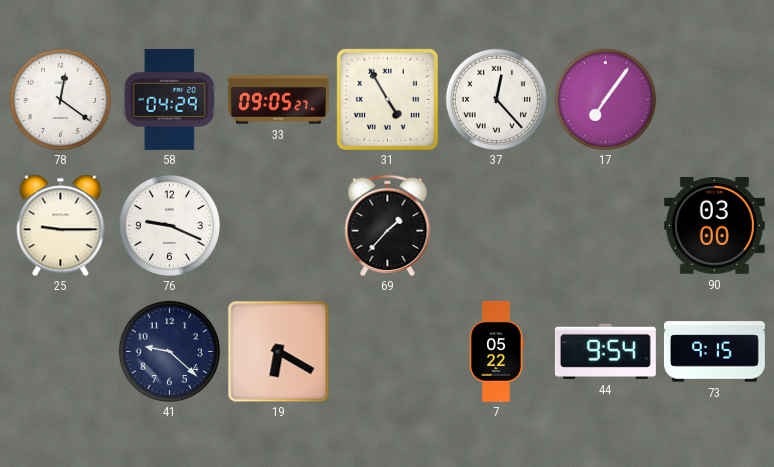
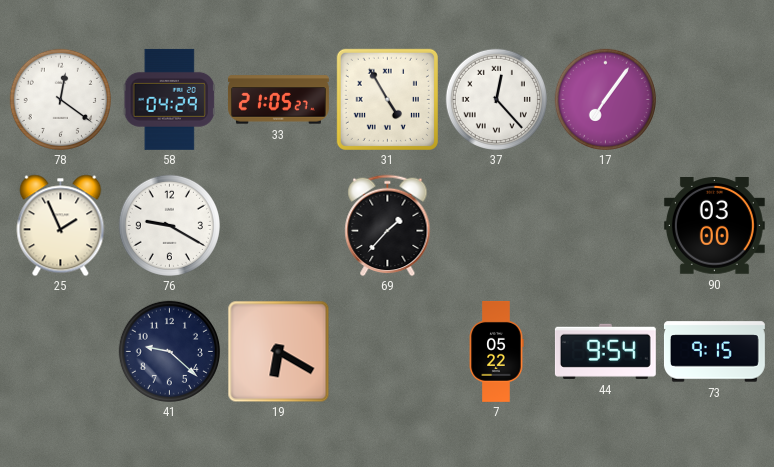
33: 09:05 -> 21:05
25: 9:15 -> 1:56
76: 9:19 -> 9:20
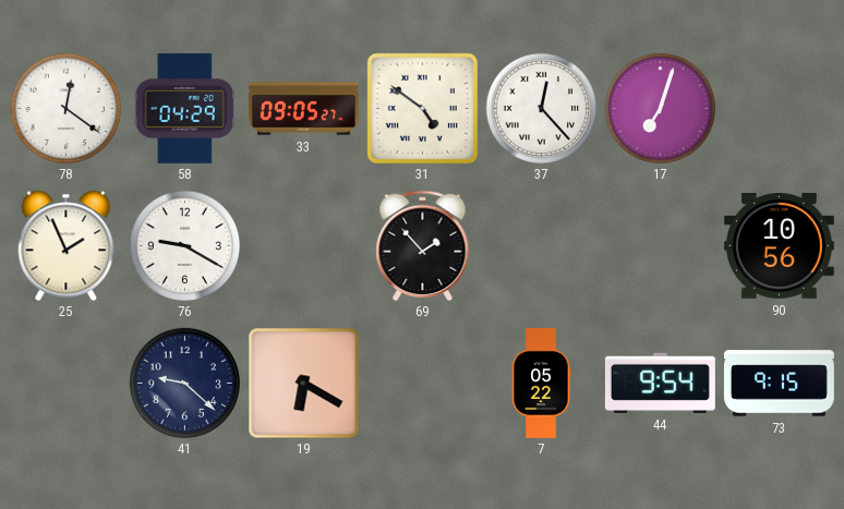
33: 21:05 -> 09:05
31: 4:55 -> 4:51
17: 7:06 -> 7:03
69: 1:37 -> 1:53
90: 03:00 -> 10:56
